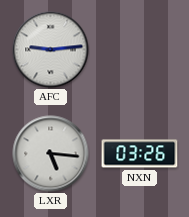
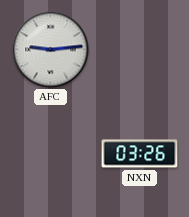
LXR: 5:16 -> none
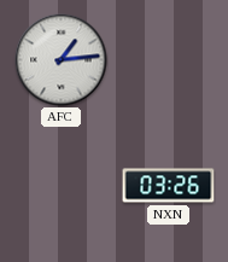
AFC: 9:14 -> 1:14
